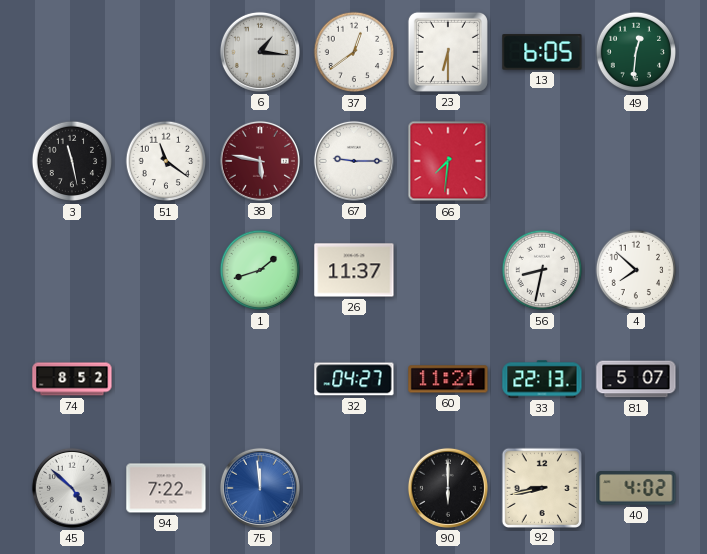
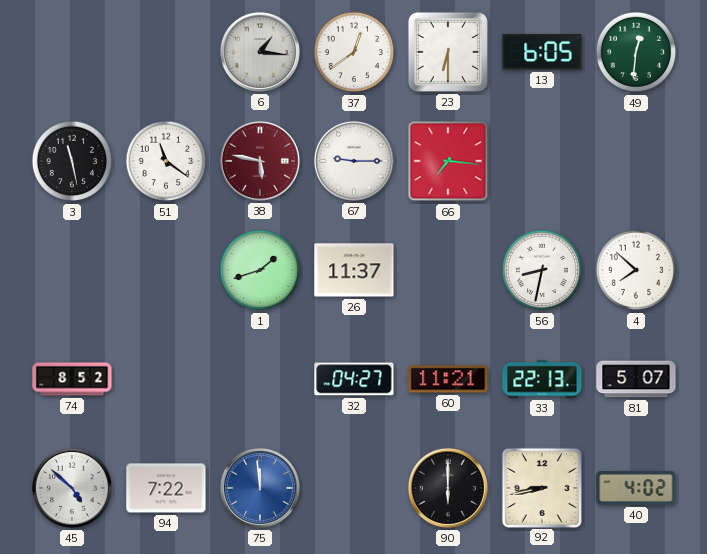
66: 7:31 -> 7:16
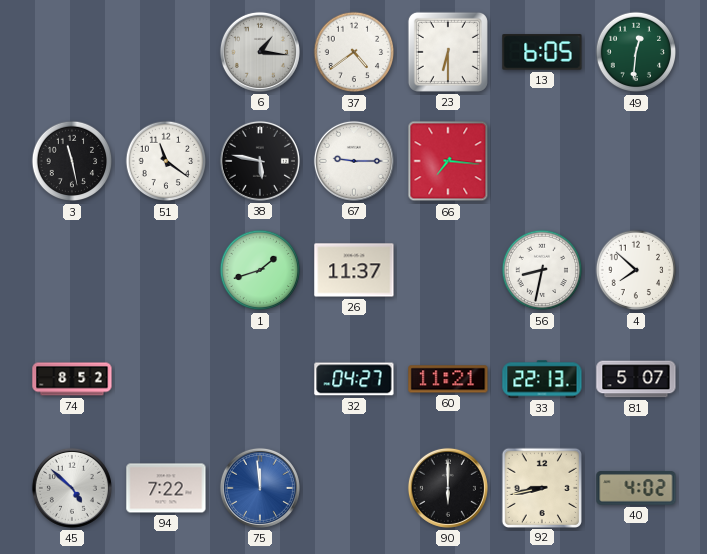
37: 12:39 -> 4:39
38 dial: burgundy -> black
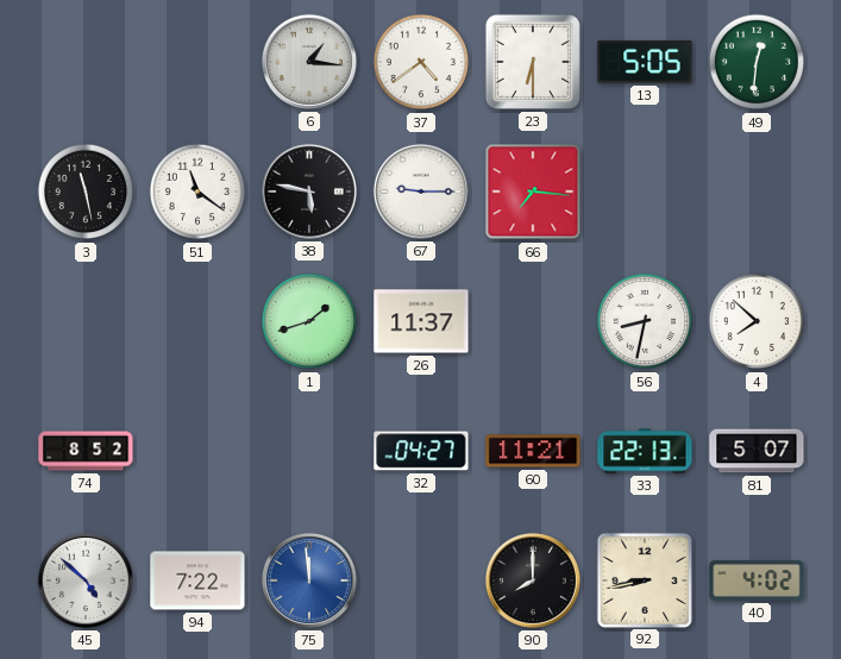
13: 6:05 -> 5:05
90: 6:00 -> 8:00
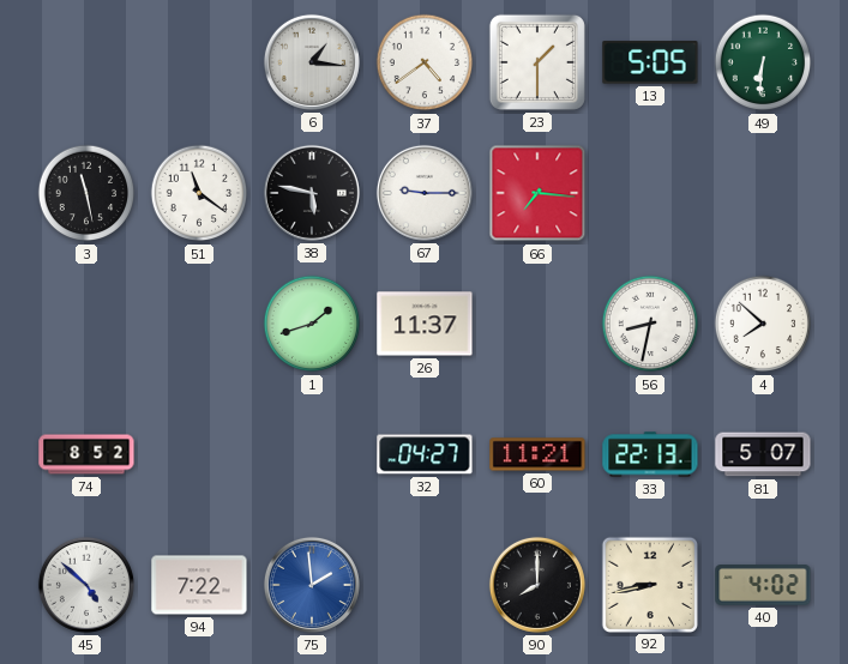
23: 6:30 -> 1:30
49: 12:31 -> 6:31
75: 11:59 -> 1:59
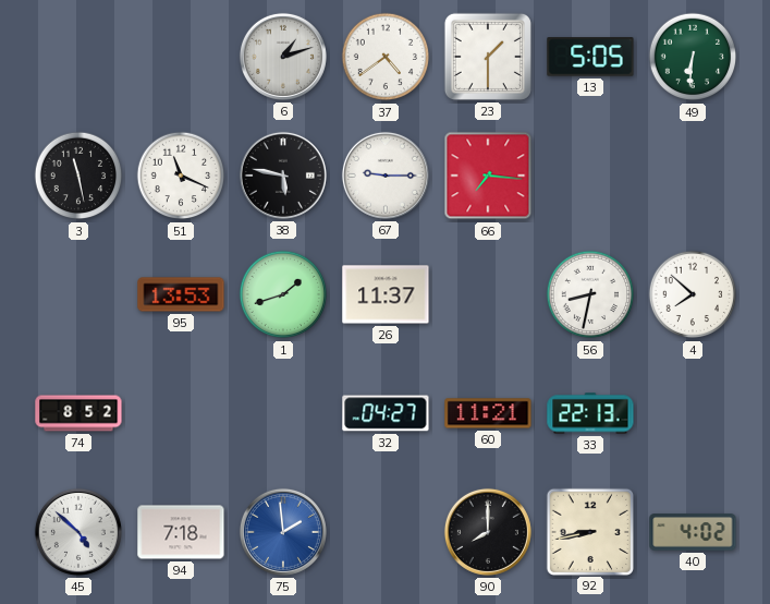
6: 1:16 -> 1:12
51: 11:21 -> 11:19
95: none -> 13:53
81: 5:07 -> none
94: 7:22 -> 7:18
